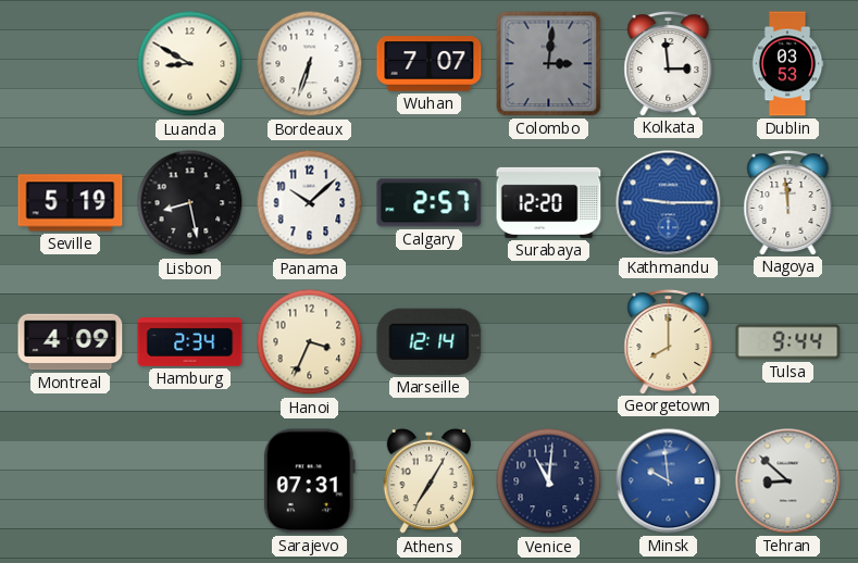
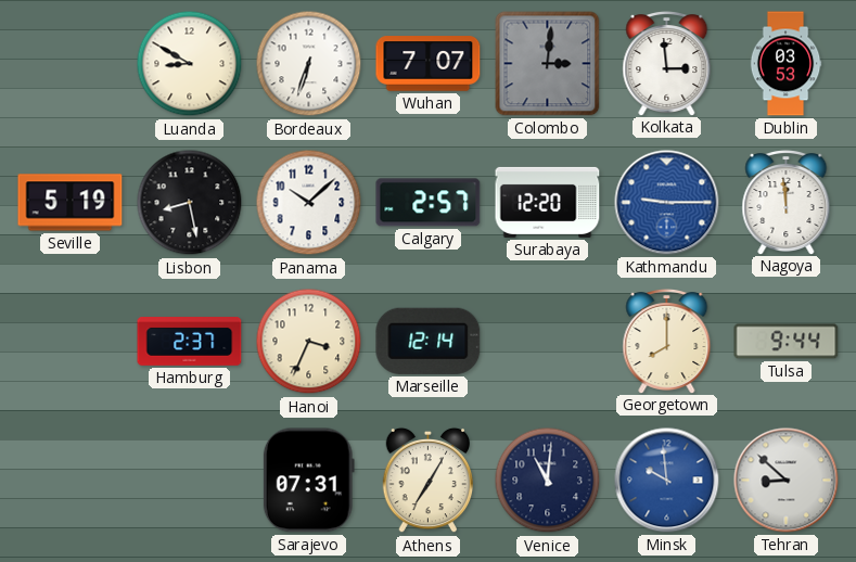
Montreal: 4:09 -> none
Hamburg: 2:34 -> 2:37
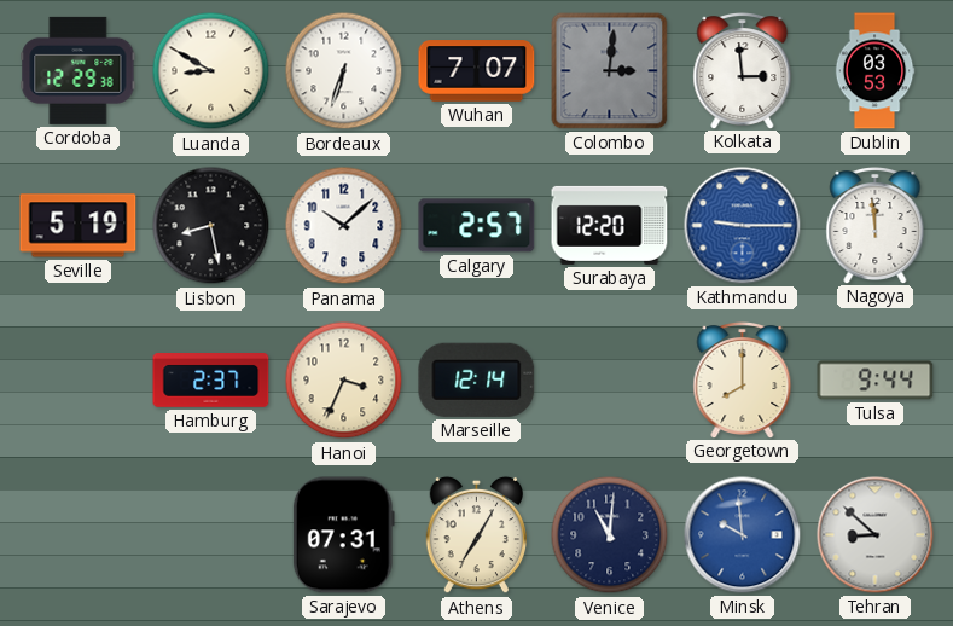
Cordoba: none -> 12:29
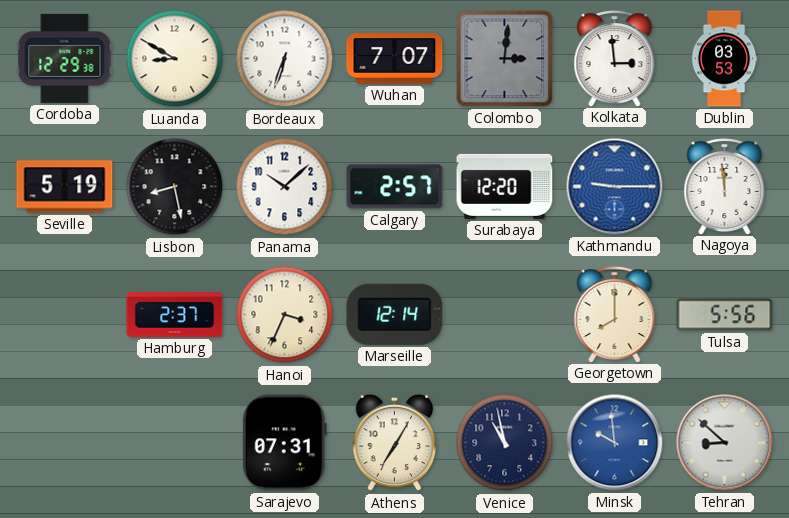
Tulsa: 9:44 -> 5:56
Venice: 11:01 -> 10:58
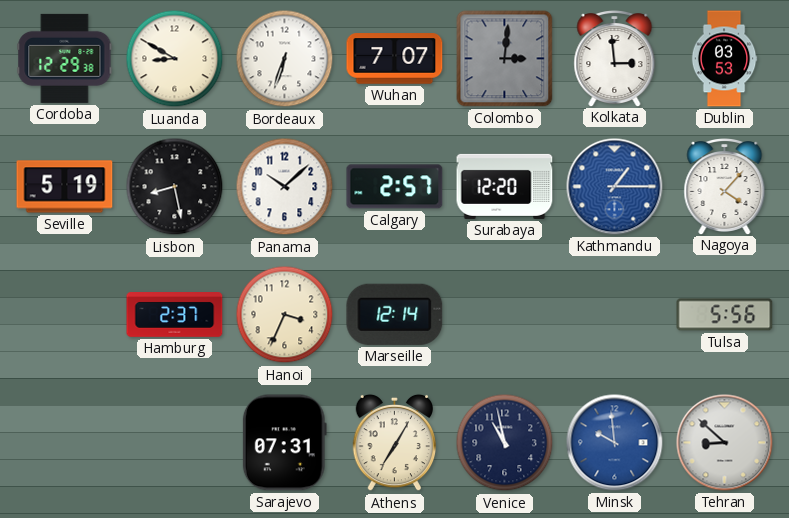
Kathmandu: 9:15 -> 1:15
Nagoya: 11:59 -> 4:07
Georgetown: 8:00 -> none
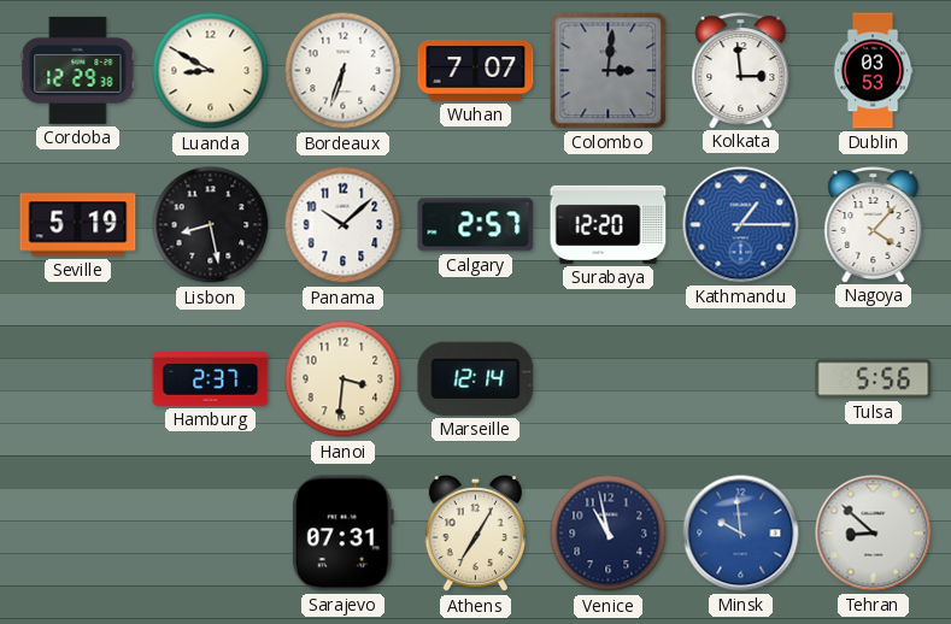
Hanoi: 3:34 -> 3:31
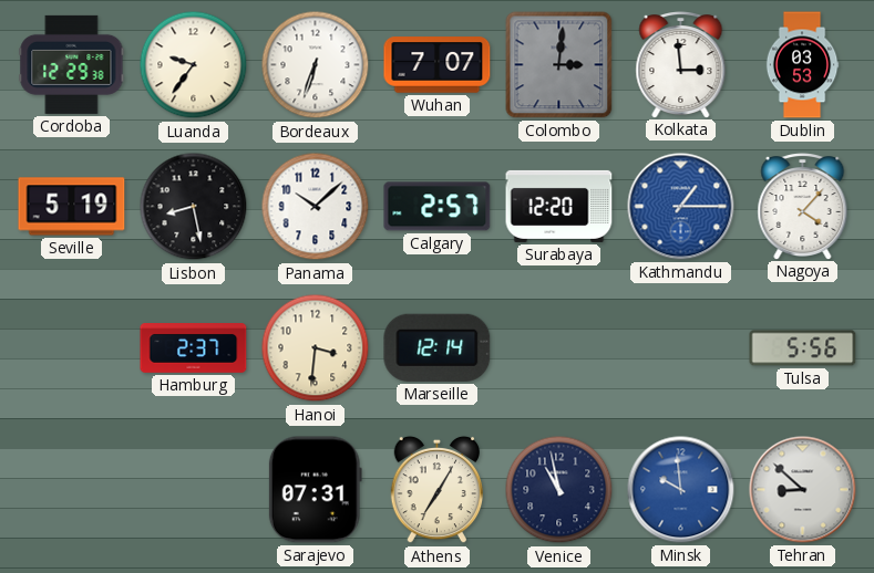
Luanda: 8:50 -> 9:36
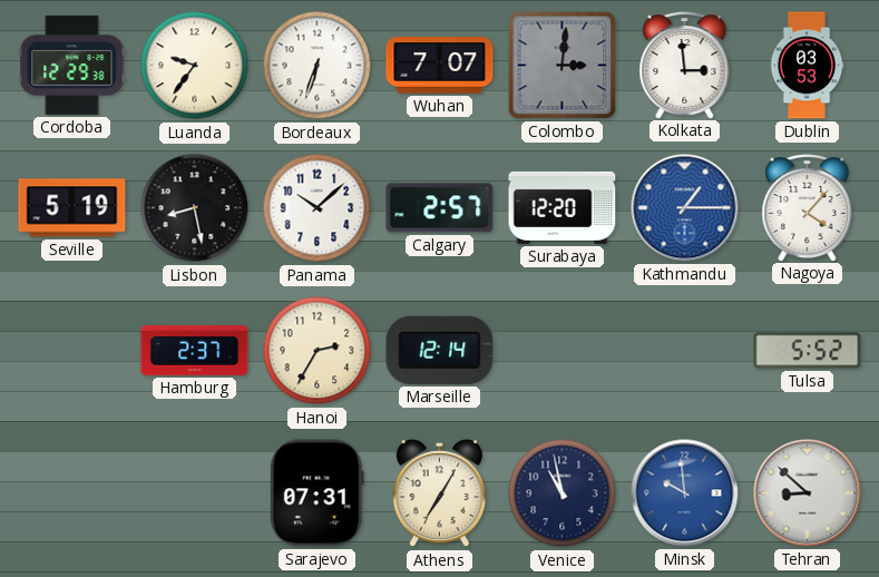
Hanoi: 3:31 -> 2:35
Tulsa: 5:56 -> 5:52
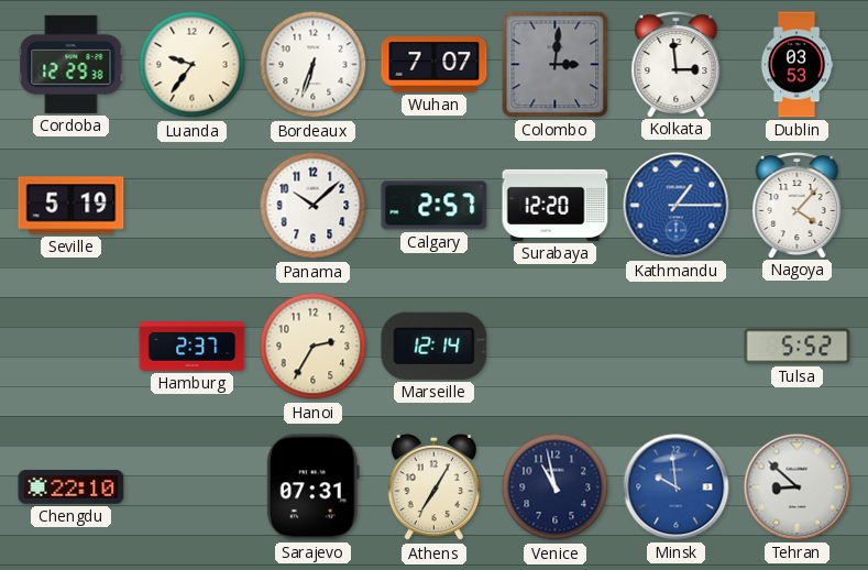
Lisbon: 8:28 -> none
Chengdu: none -> 22:10
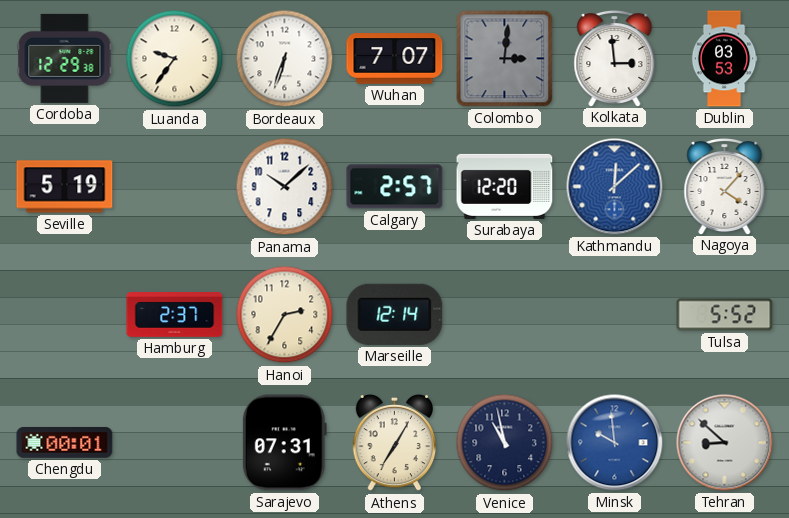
Kathmandu: 1:15 -> 12:08
Chengdu: 22:10 -> 00:01
